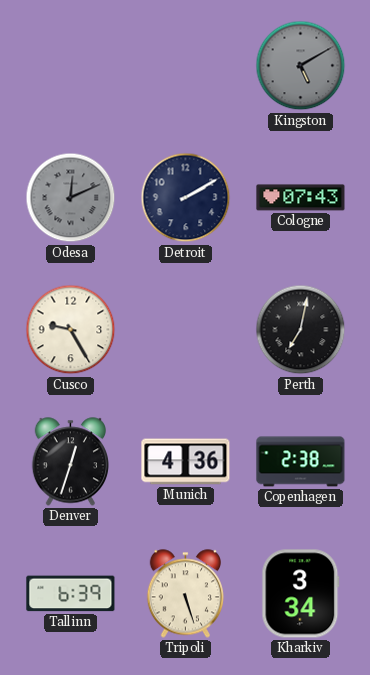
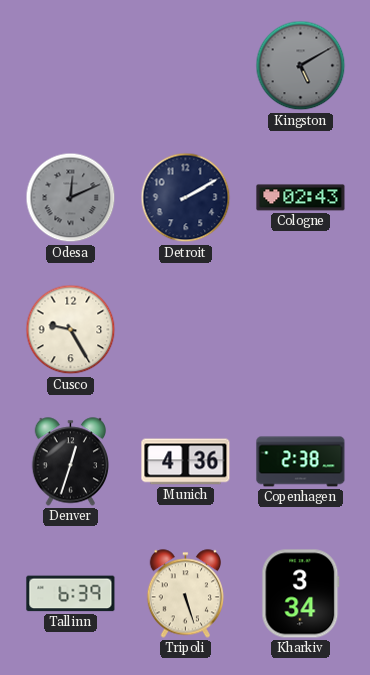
Cologne: 07:43 -> 02:43
Perth: 7:02 -> none
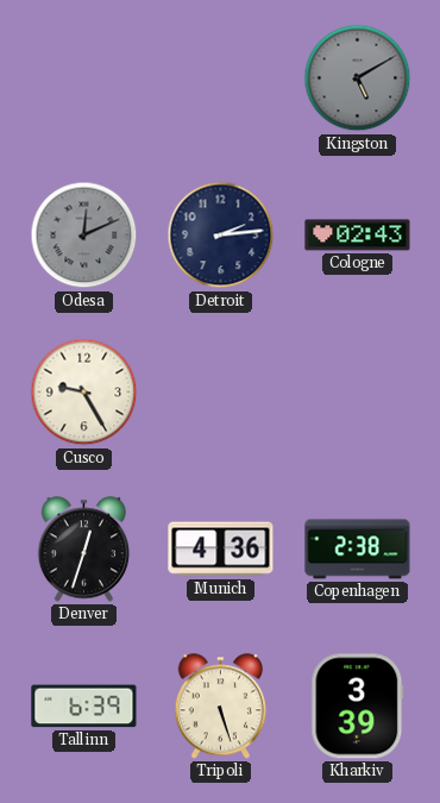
Detroit: 2:10 -> 2:14
Kharkiv: 3:34 -> 3:39
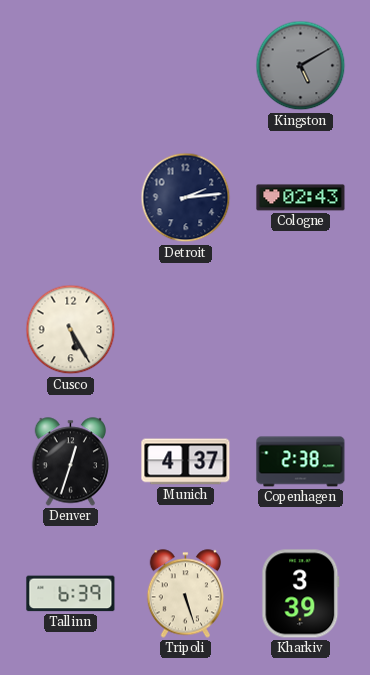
Odesa: 12:11 -> none
Cusco: 9:25 -> 5:25
Munich: 4:36 -> 4:37
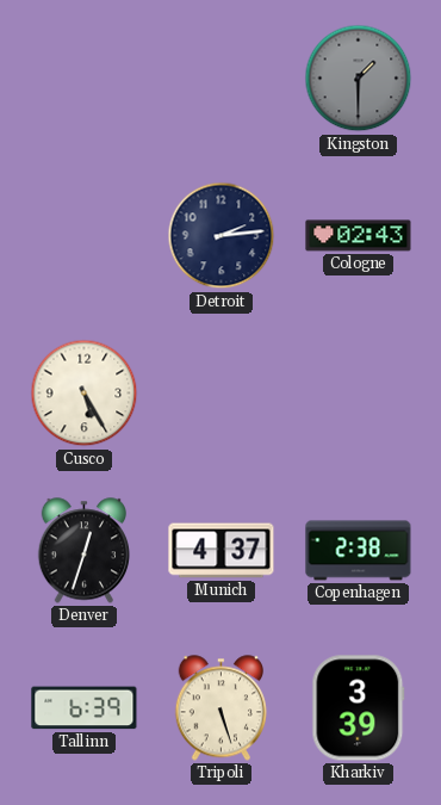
Kingston: 5:10 -> 1:30
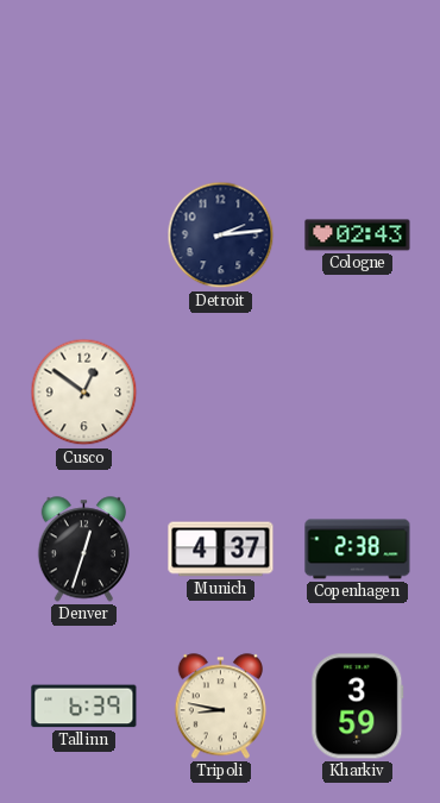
Kingston: 1:30 -> none
Cusco: 5:25 -> 12:51
Tripoli: 5:27 -> 8:47
Kharkiv: 3:39 -> 3:59
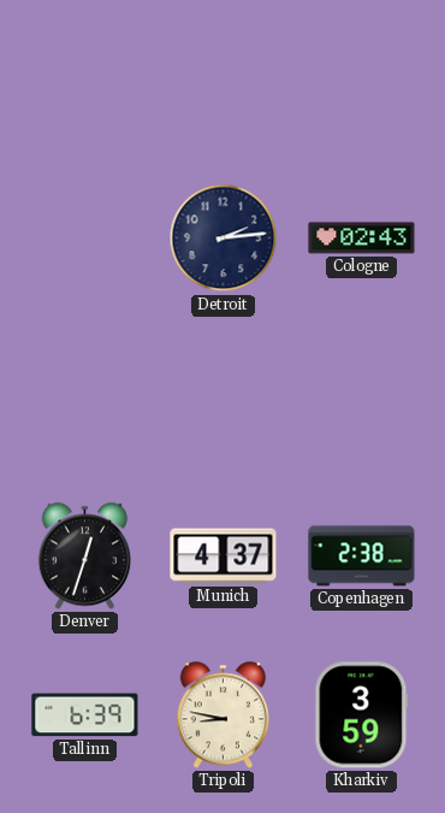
Cusco: 12:51 -> none
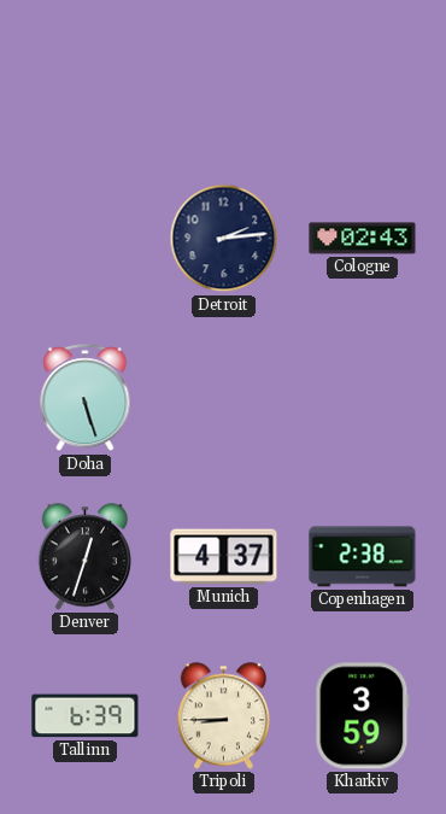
Doha: none -> 5:27
Tripoli: 8:47 -> 8:45
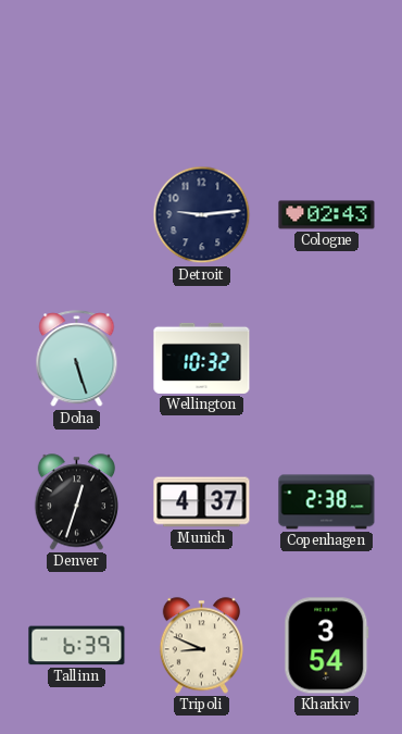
Detroit: 2:14 -> 9:14
Wellington: none -> 10:32
Tripoli: 8:45 -> 8:49
Kharkiv: 3:59 -> 3:54
